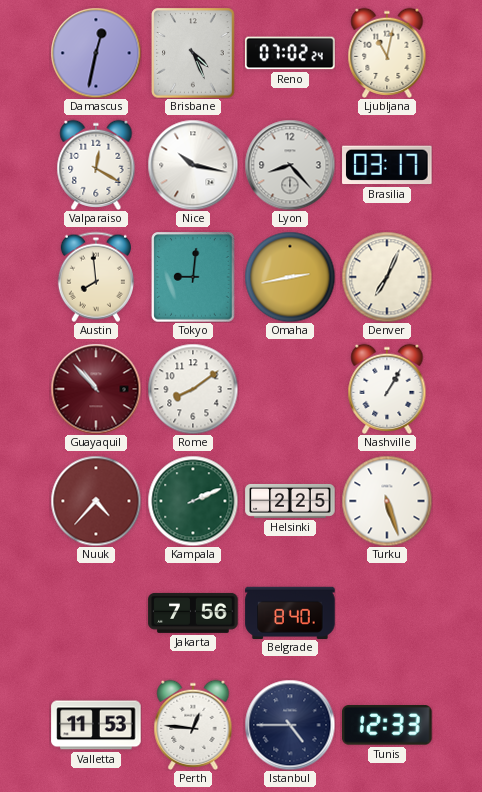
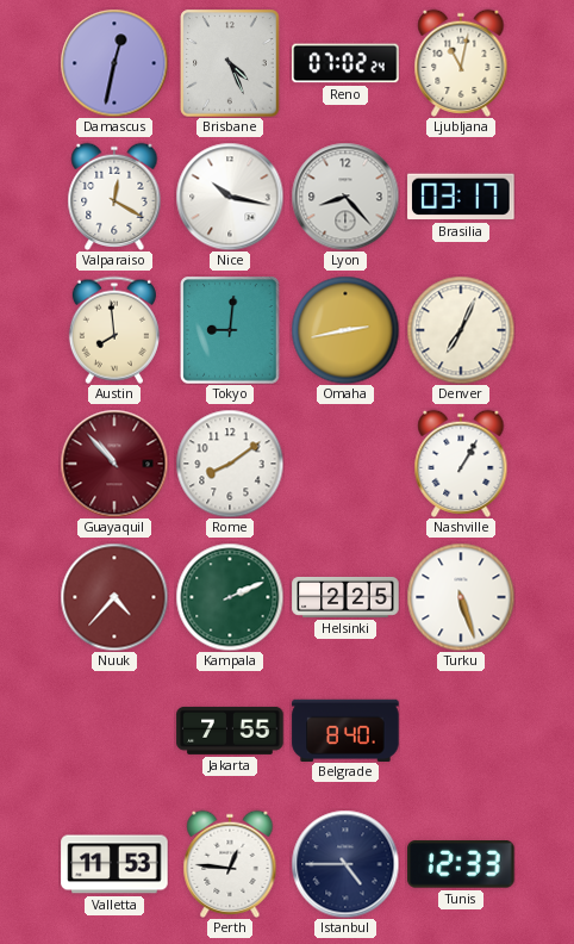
Jakarta: 7:56 -> 7:55
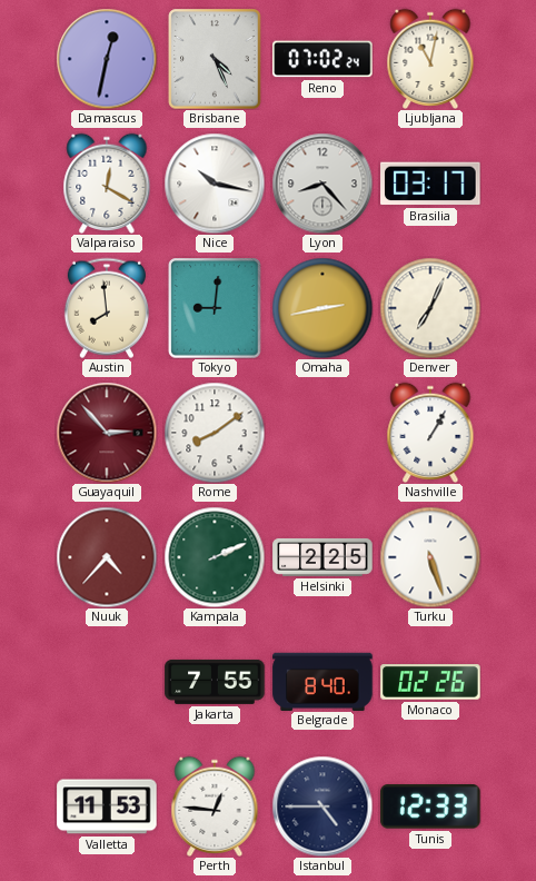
Guayaquil: 10:53 -> 2:53
Monaco: none -> 02:26
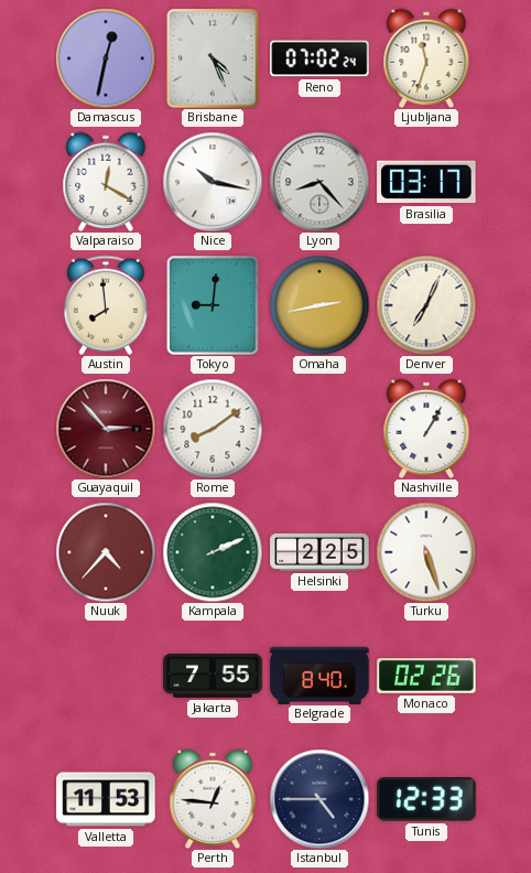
Ljubljana: 11:02 -> 11:33
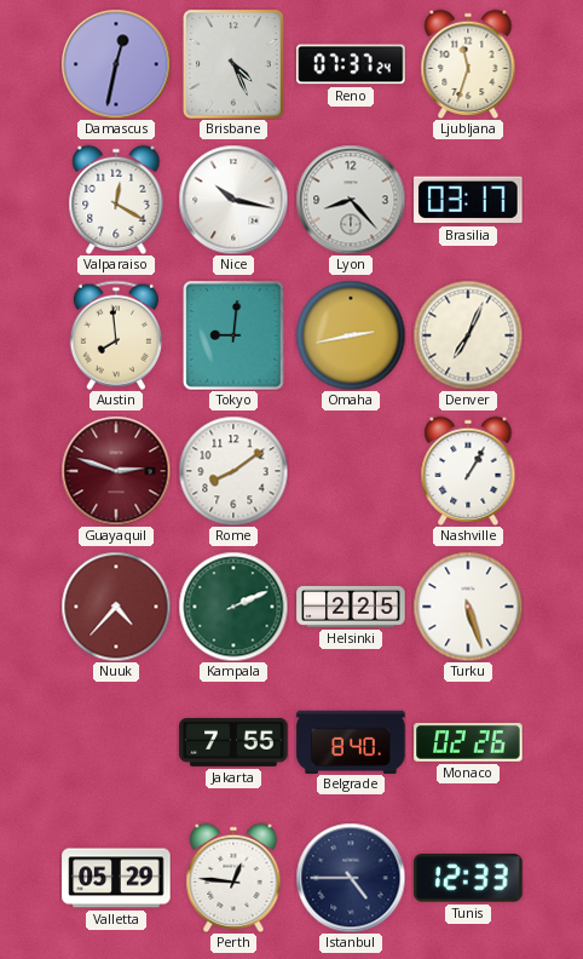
Reno: 07:02 -> 07:37
Guayaquil: 2:53 -> 2:48
Valletta: 11:53 -> 05:29
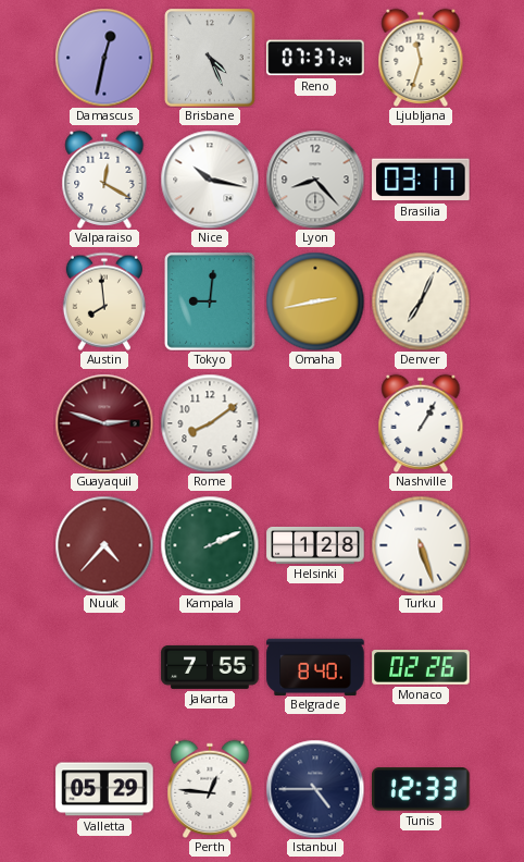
Helsinki: 2:25 -> 1:28
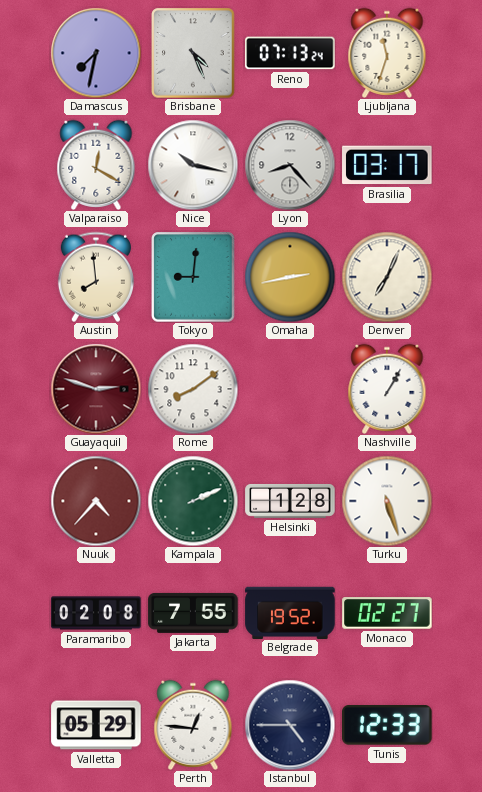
Damascus: 12:32 -> 7:32
Reno: 07:37 -> 07:13
Paramaribo: none -> 02:08
Belgrade: 8:40 -> 19:52
Monaco: 02:26 -> 02:27
